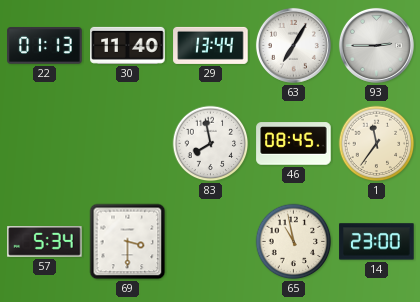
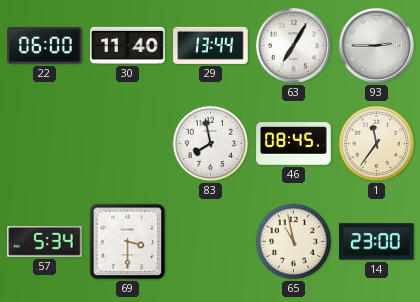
22: 01:13 -> 06:00
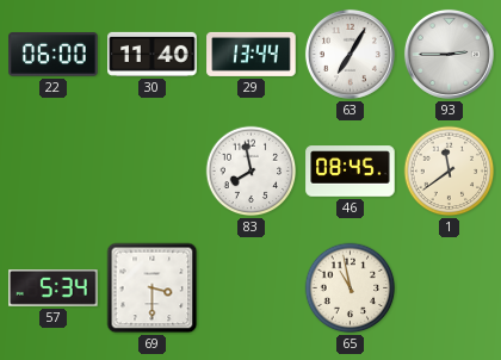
1: 11:36 -> 11:39
14: 23:00 -> none
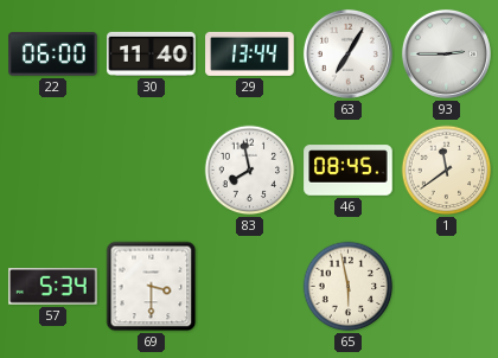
65: 10:58 -> 5:58
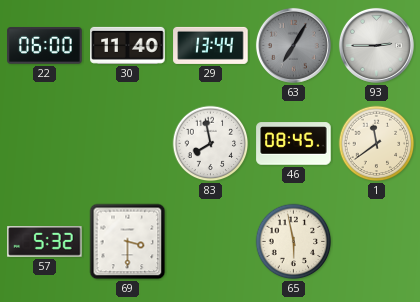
63 dial: white -> grey
57: 5:34 -> 5:32
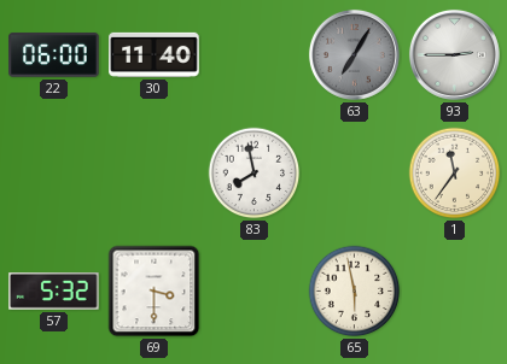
29: 13:44 -> none
46: 08:45 -> none
1: 11:39 -> 11:36
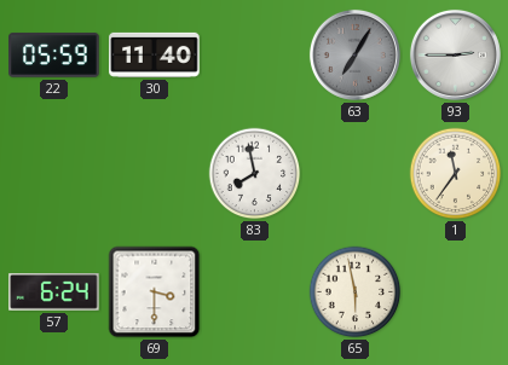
22: 06:00 -> 05:59
57: 5:32 -> 6:24
